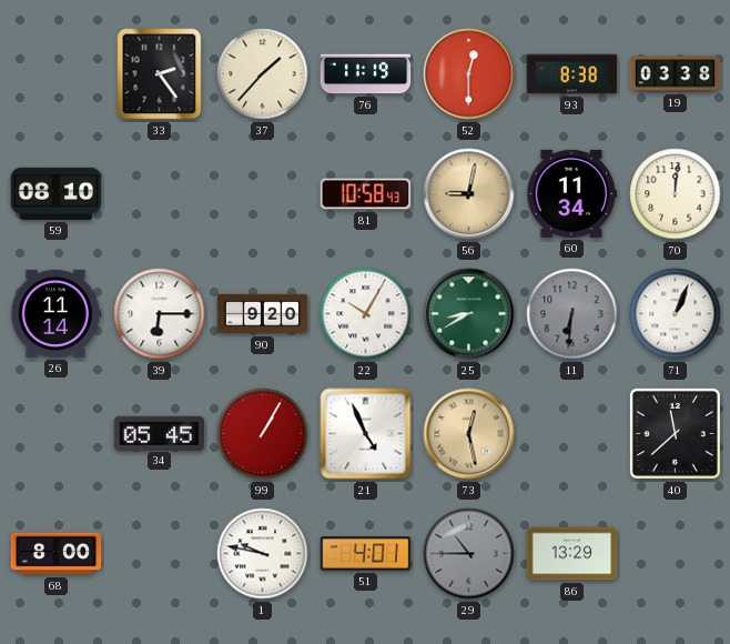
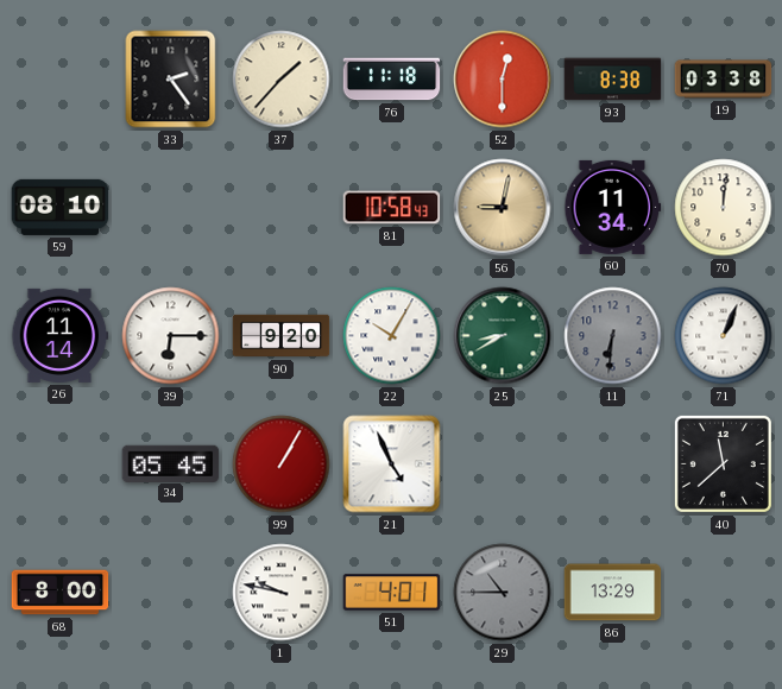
76: 11:19 -> 11:18
73: 12:28 -> none
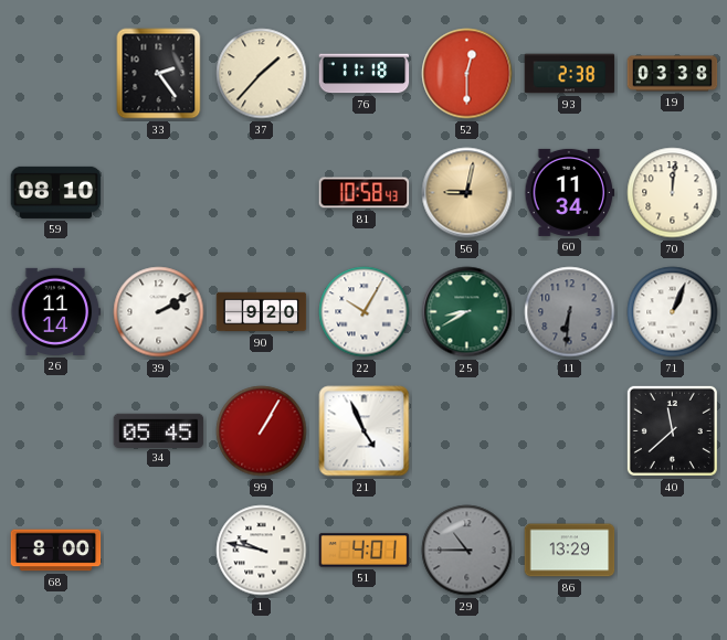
93: 8:38 -> 2:38
39: 6:15 -> 2:10
